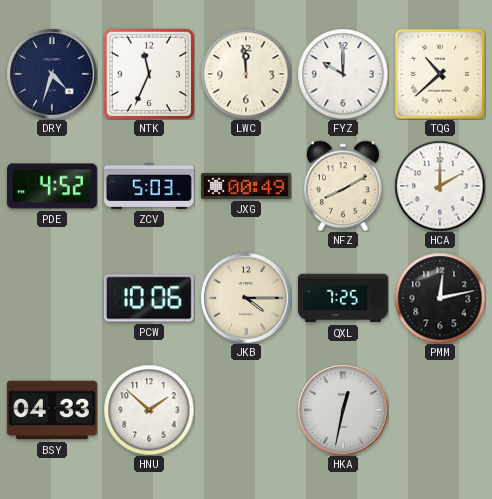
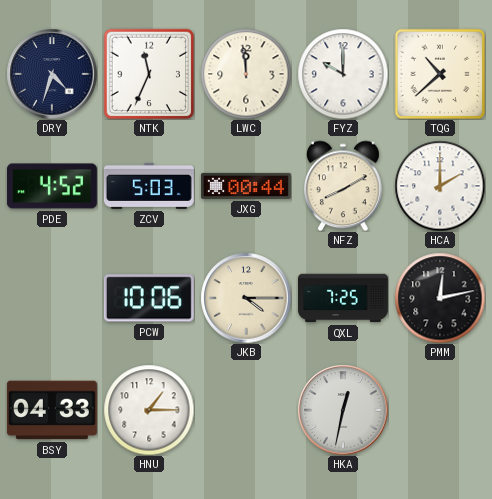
JXG: 00:49 -> 00:44
HNU: 1:52 -> 1:15
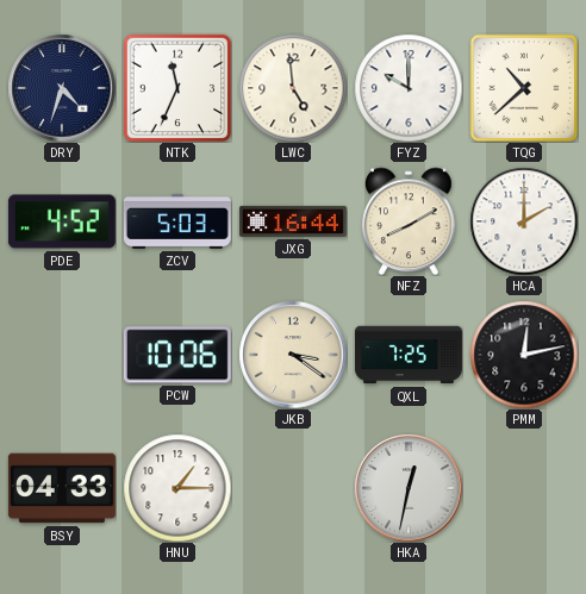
LWC: 11:59 -> 4:59
JXG: 00:44 -> 16:44
JKB: 4:15 -> 3:21
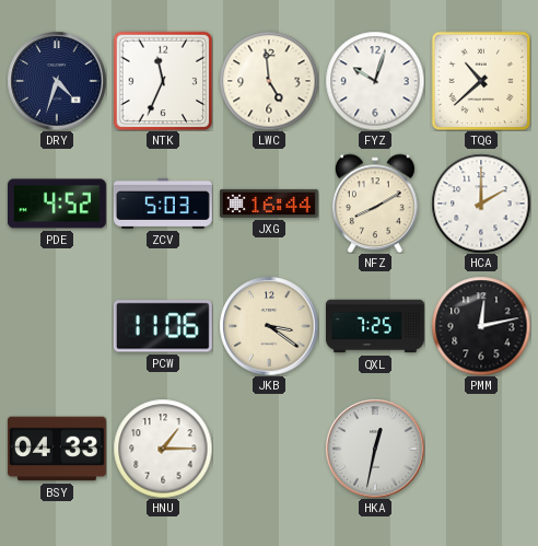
FYZ: 10:00 -> 10:03
PCW: 10:06 -> 11:06
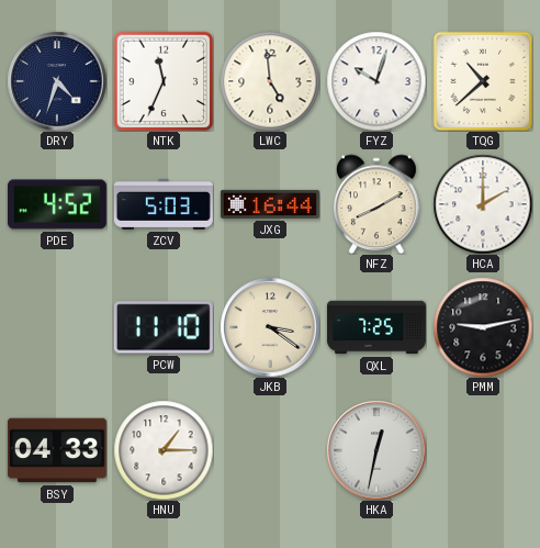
PCW: 11:06 -> 11:10
PMM: 12:13 -> 9:13
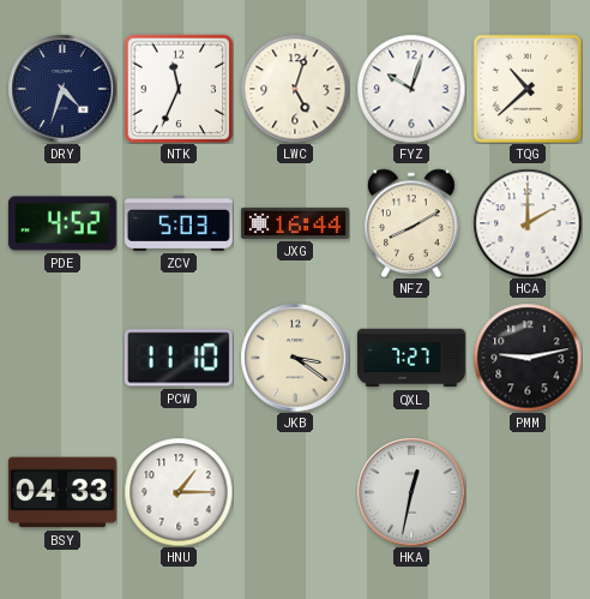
LWC: 4:59 -> 5:03
QXL: 7:25 -> 7:27
